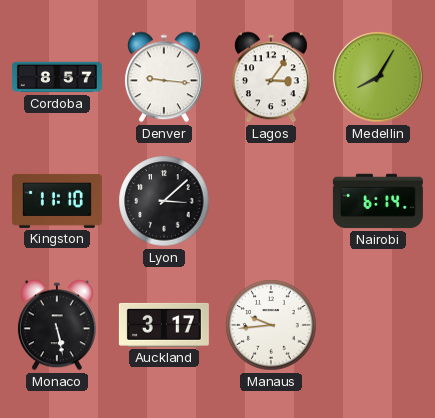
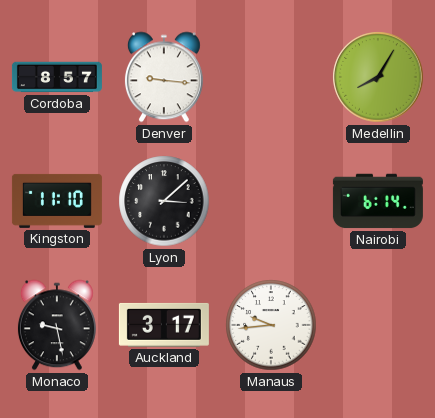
Lagos: 3:06 -> none
Monaco: 5:28 -> 9:28
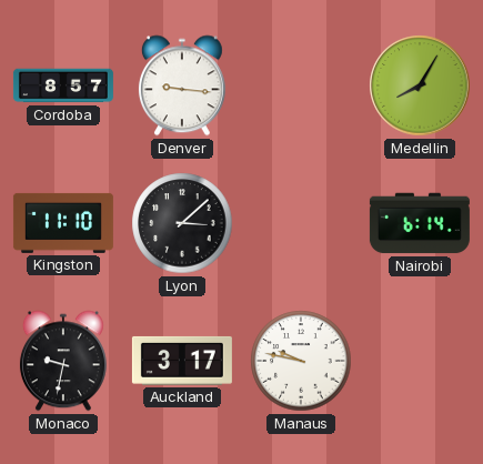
Monaco: 9:28 -> 9:32
Manaus: 9:44 -> 9:47
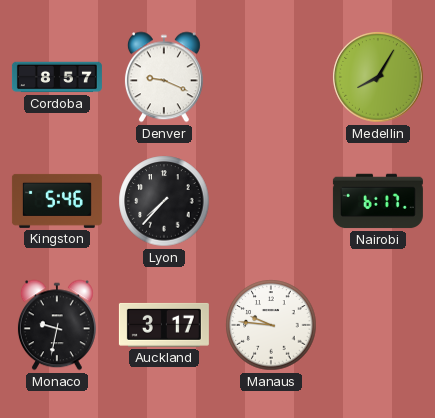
Denver: 9:16 -> 9:19
Kingston: 11:10 -> 5:46
Lyon: 3:08 -> 7:37
Nairobi: 6:14 -> 6:17
Manaus: 9:47 -> 9:46
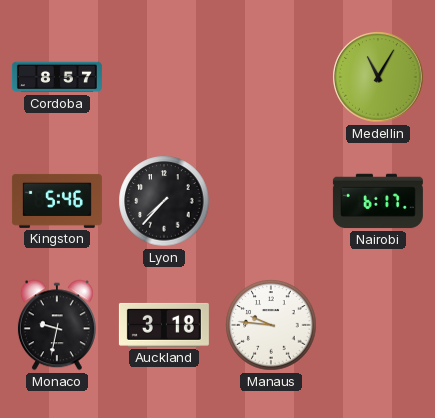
Denver: 9:19 -> none
Medellin: 8:05 -> 11:05
Auckland: 3:17 -> 3:18
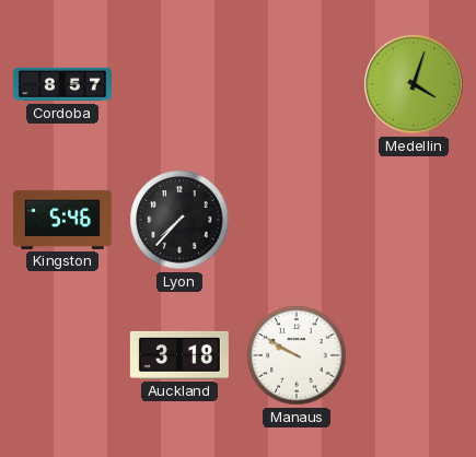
Medellin: 11:05 -> 4:03
Nairobi: 6:17 -> none
Monaco: 9:32 -> none
Manaus: 9:46 -> 9:50
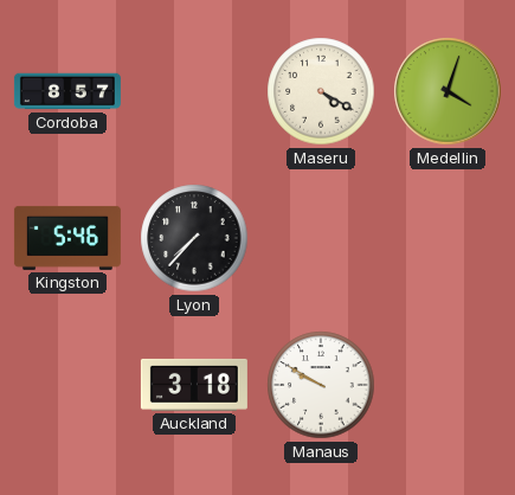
Maseru: none -> 4:20
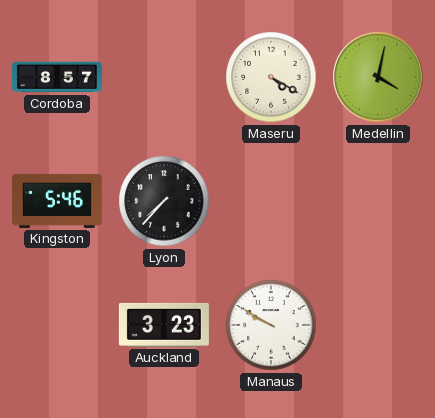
Medellin: 4:03 -> 4:02
Auckland: 3:18 -> 3:23
